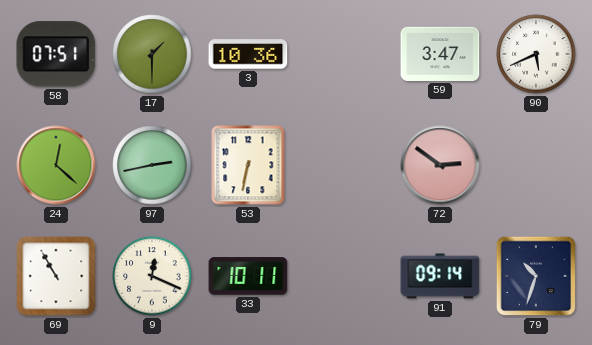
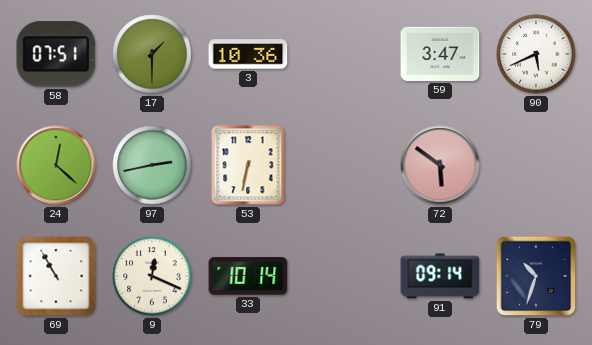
72: 2:51 -> 5:51
33: 10:11 -> 10:14
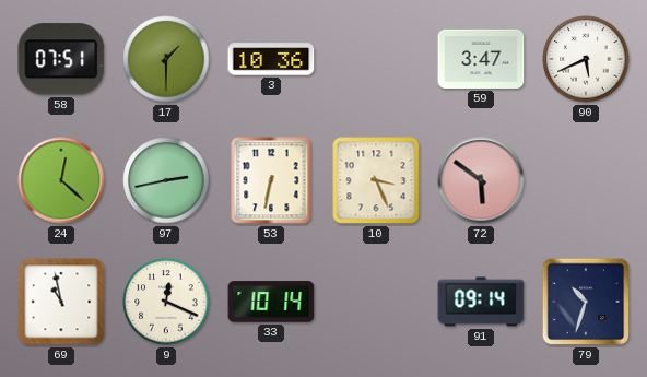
10: none -> 3:26
69: 10:55 -> 10:58
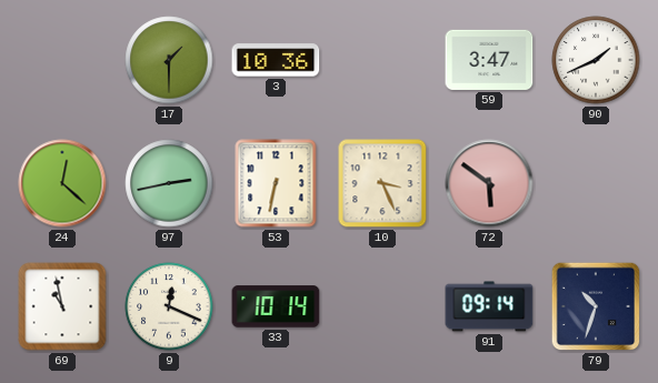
58: 07:51 -> none
90: 5:41 -> 1:41
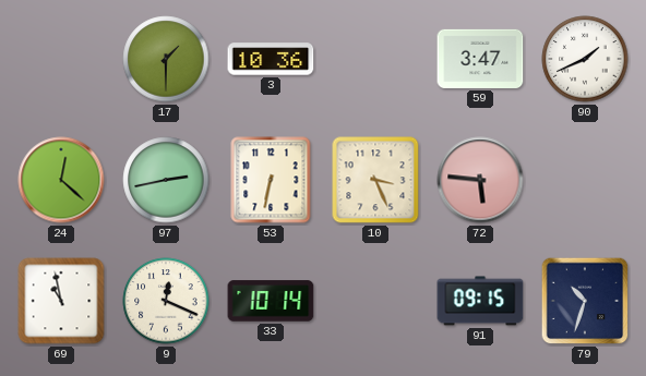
72: 5:51 -> 5:46
91: 09:14 -> 09:15
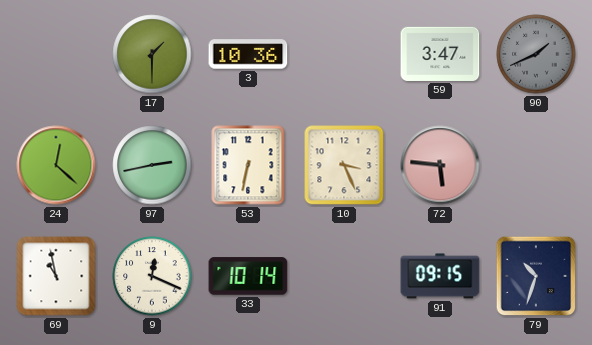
90 dial: white -> grey
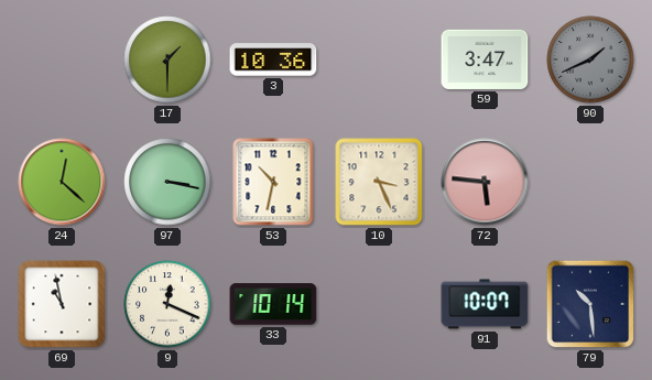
97: 2:43 -> 3:17
53: 6:32 -> 10:32
91: 09:15 -> 10:07
79: 10:33 -> 10:29
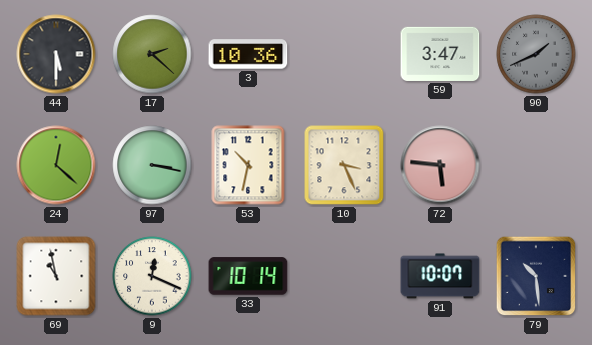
44: none -> 5:30
17: 1:30 -> 2:22
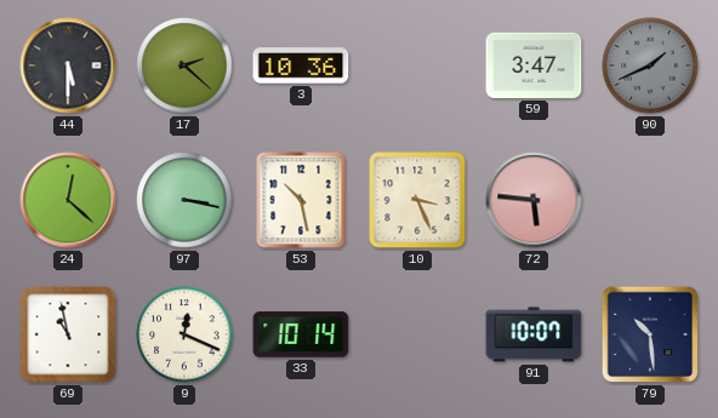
53: 10:32 -> 10:28
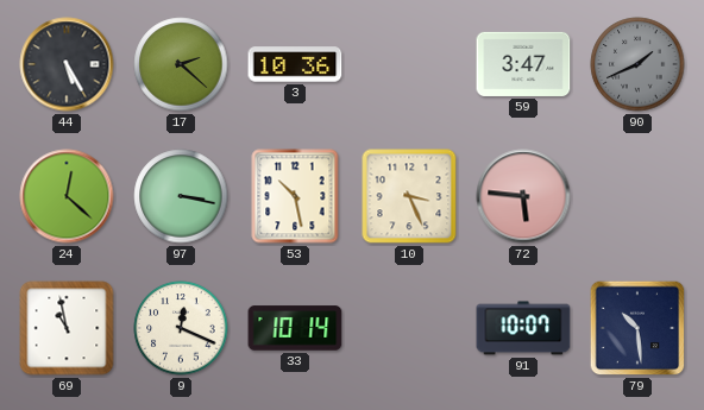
44: 5:30 -> 5:25
